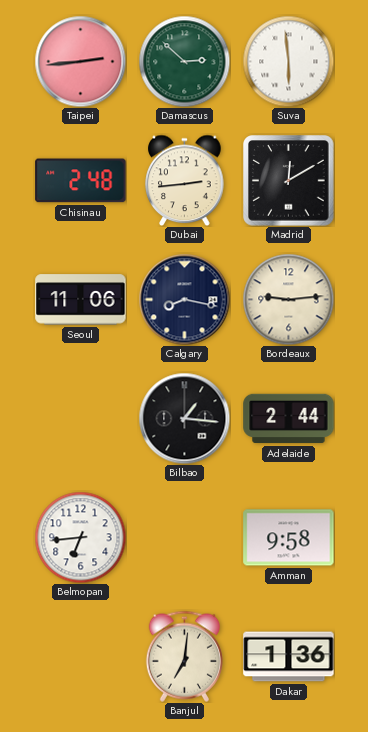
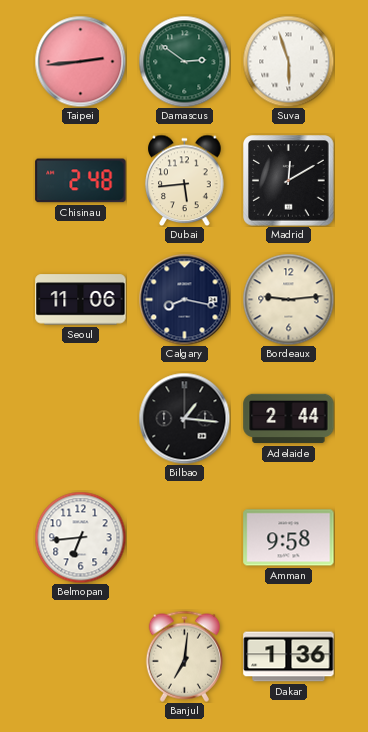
Damascus: 2:52 -> 2:51
Suva: 5:59 -> 5:57
Dubai: 2:44 -> 5:44
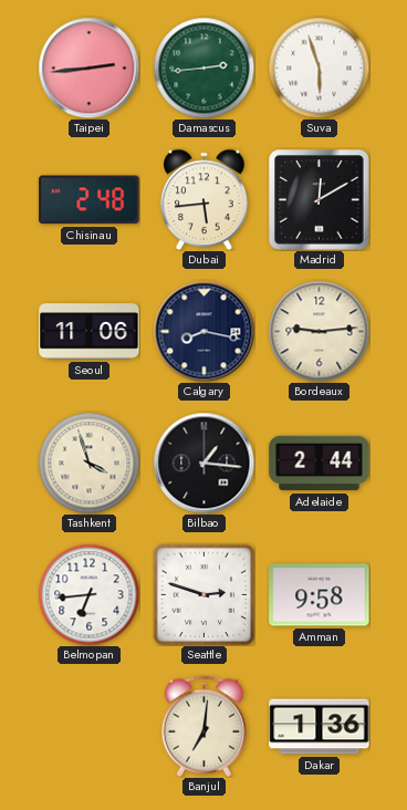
Damascus: 2:51 -> 2:44
Tashkent: none -> 3:57
Seattle: none -> 2:48
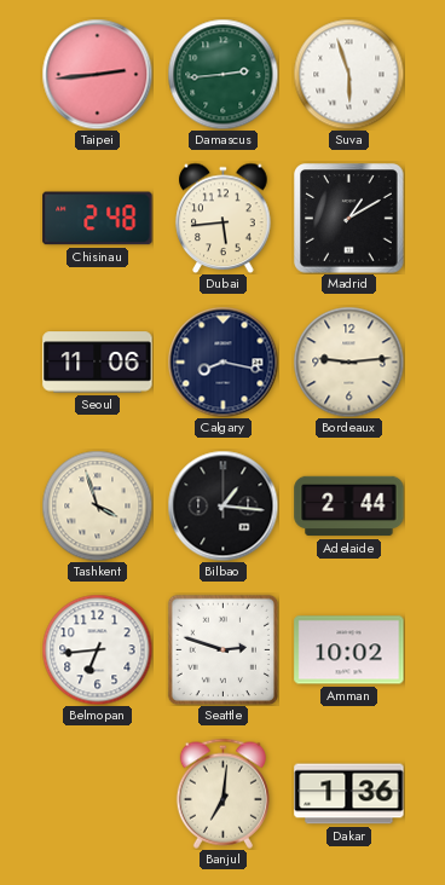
Madrid: 12:10 -> 1:10
Amman: 9:58 -> 10:02
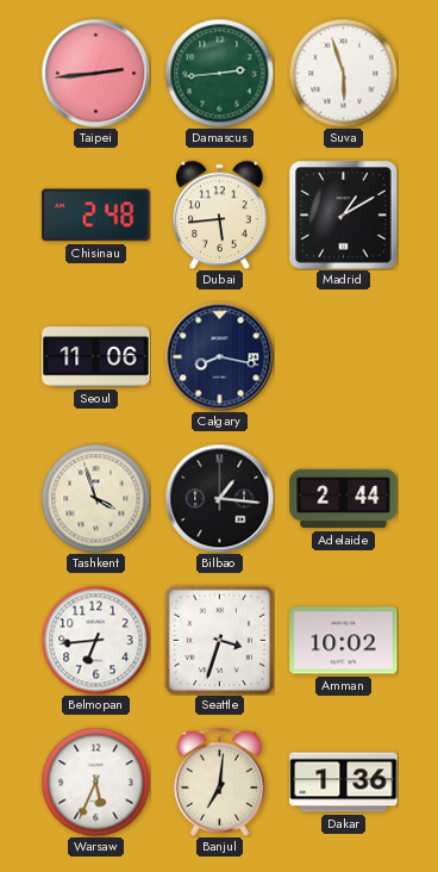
Bordeaux: 9:14 -> none
Seattle: 2:48 -> 3:33
Warsaw: none -> 5:34
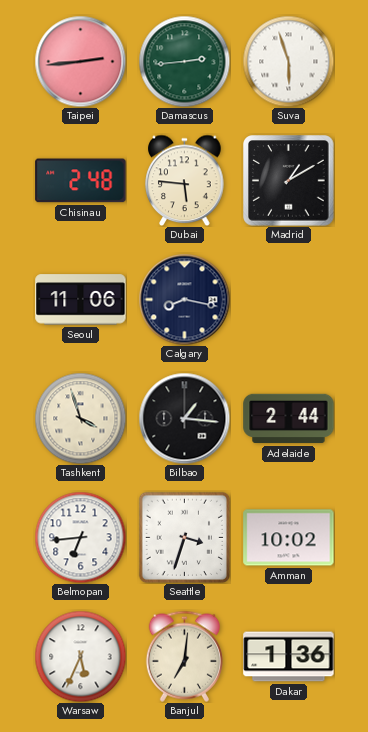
Dubai: 5:44 -> 5:46
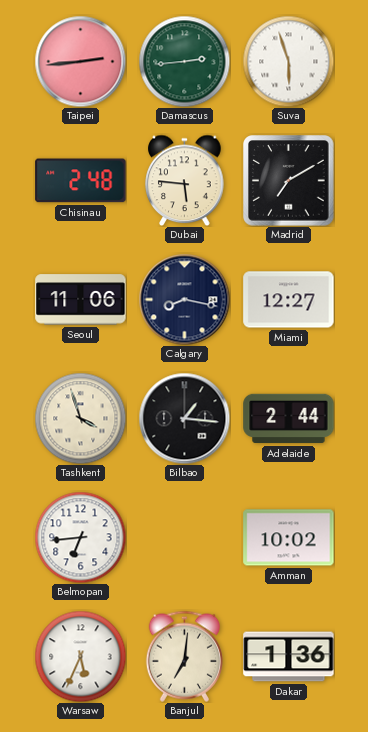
Madrid: 1:10 -> 7:10
Miami: none -> 12:27
Seattle: 3:33 -> none
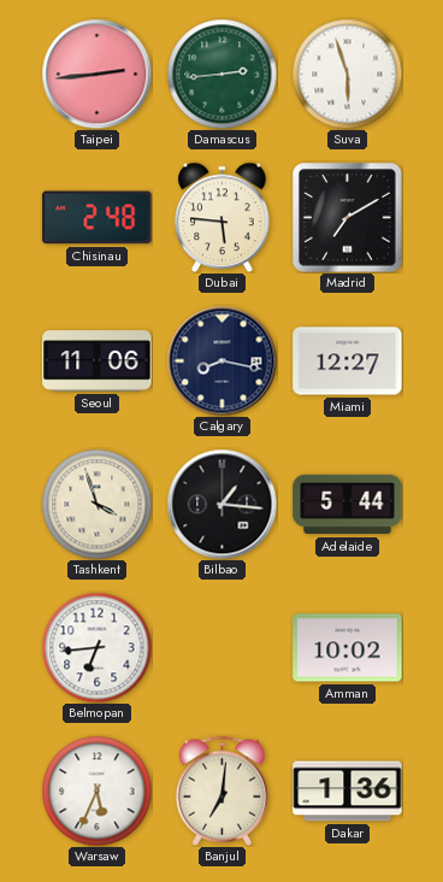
Adelaide: 2:44 -> 5:44
